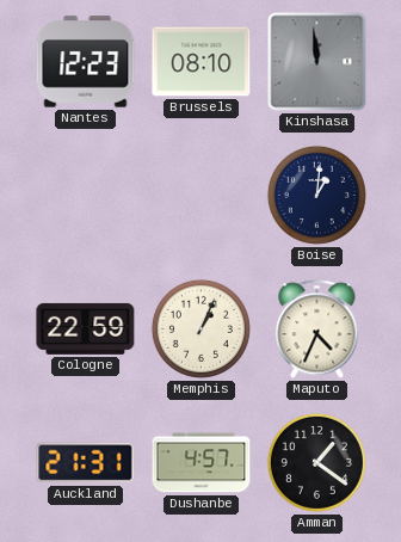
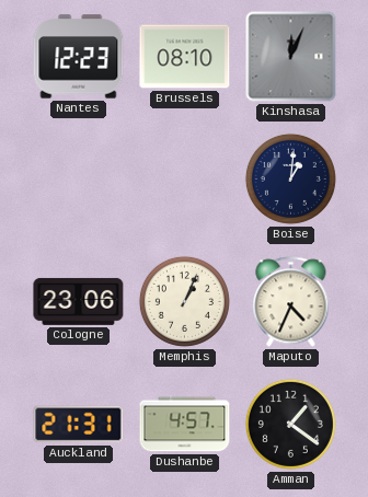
Kinshasa: 11:59 -> 12:04
Cologne: 22:59 -> 23:06
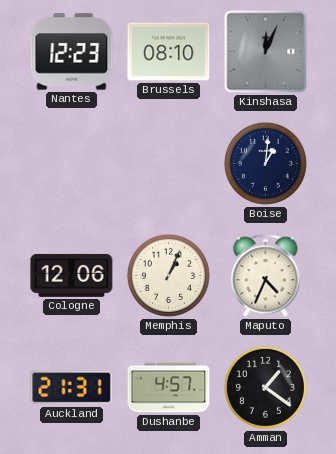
Cologne: 23:06 -> 12:06
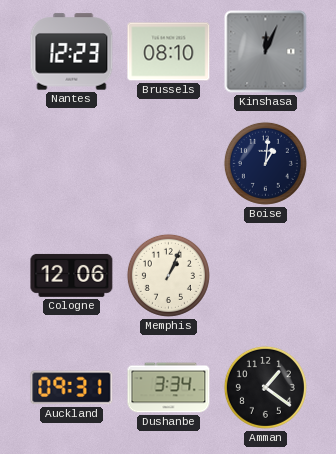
Maputo: 4:34 -> none
Auckland: 21:31 -> 09:31
Dushanbe: 4:57 -> 3:34
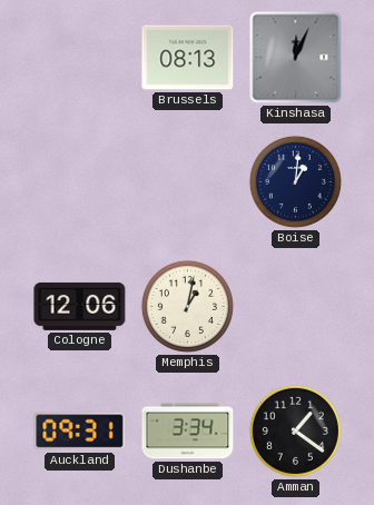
Nantes: 12:23 -> none
Brussels: 08:10 -> 08:13
Memphis: 1:04 -> 1:02
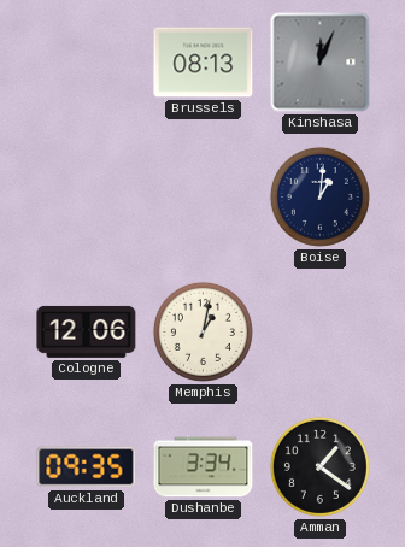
Auckland: 09:31 -> 09:35
